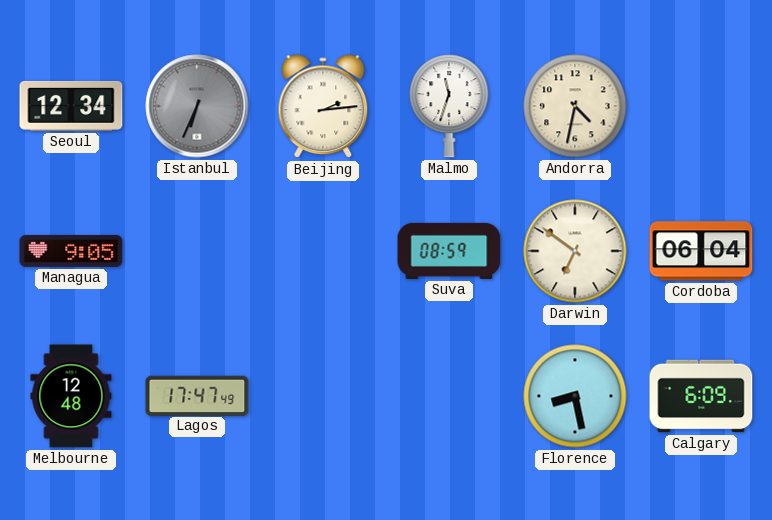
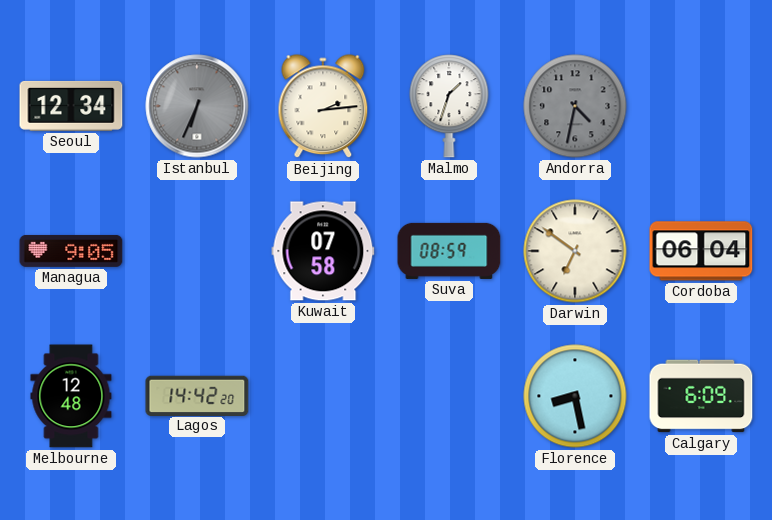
Malmo: 11:33 -> 1:33
Andorra dial: cream -> grey
Kuwait: none -> 07:58
Lagos: 17:47 -> 14:42
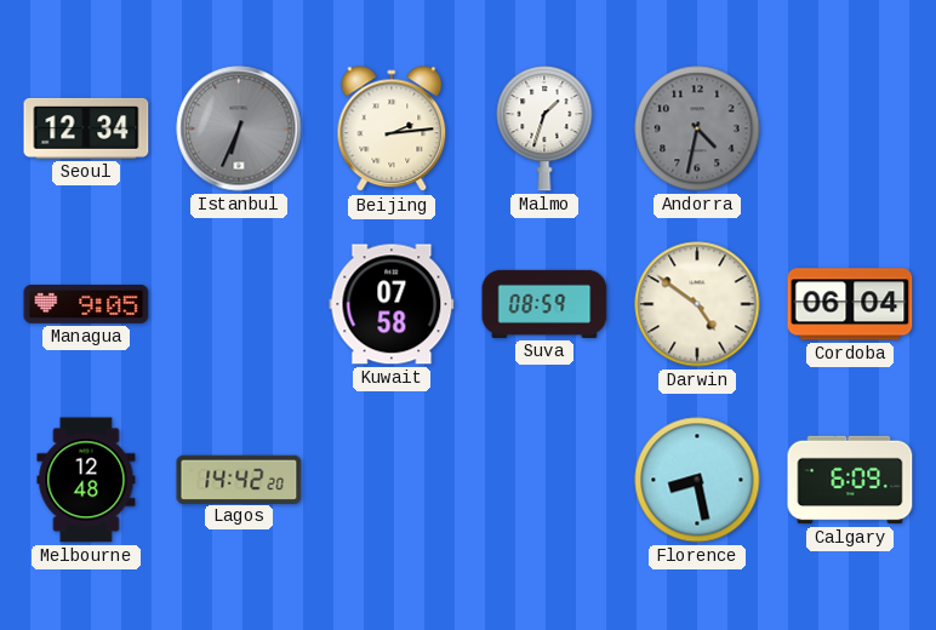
Darwin: 6:51 -> 4:51
